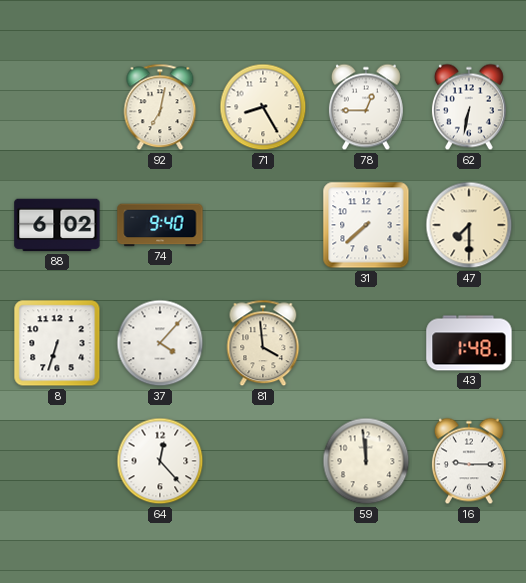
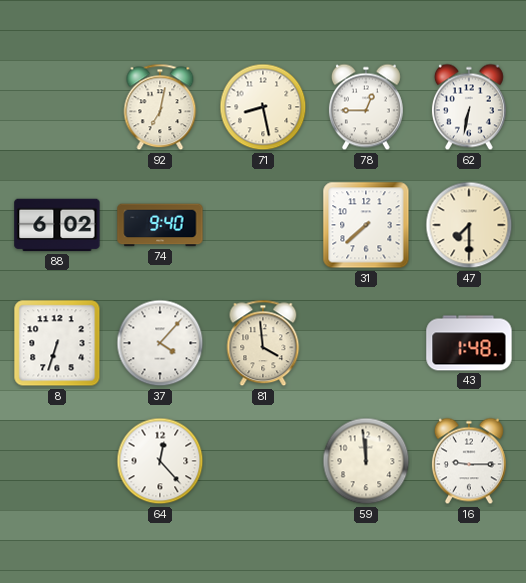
71: 8:25 -> 8:28
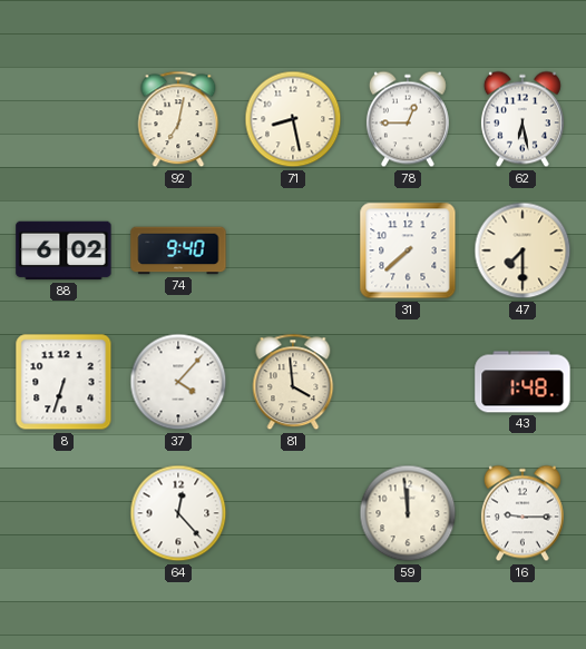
62: 6:32 -> 6:28
